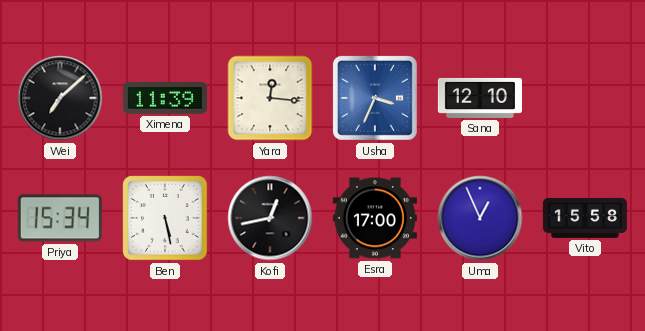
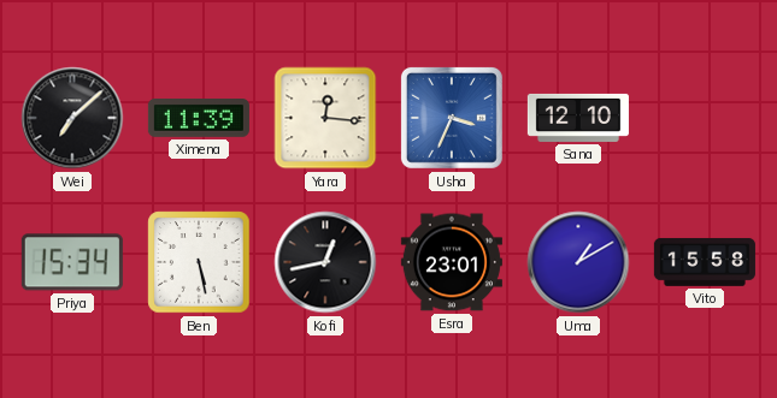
Esra: 17:00 -> 23:01
Uma: 12:56 -> 1:10
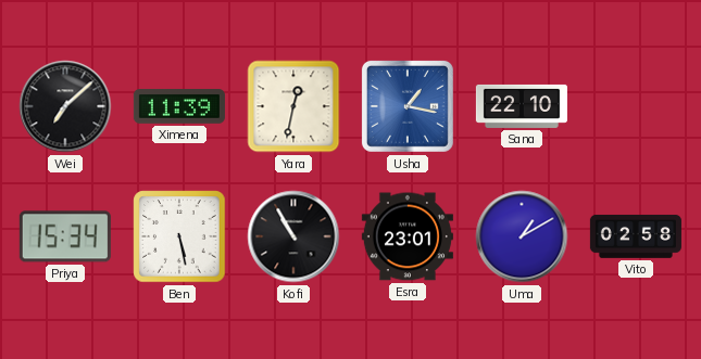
Yara: 12:16 -> 12:32
Usha: 3:34 -> 1:17
Sana: 12:10 -> 22:10
Kofi: 12:43 -> 10:55
Vito: 15:58 -> 02:58
